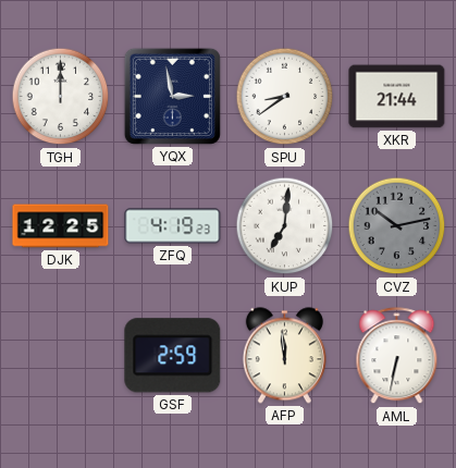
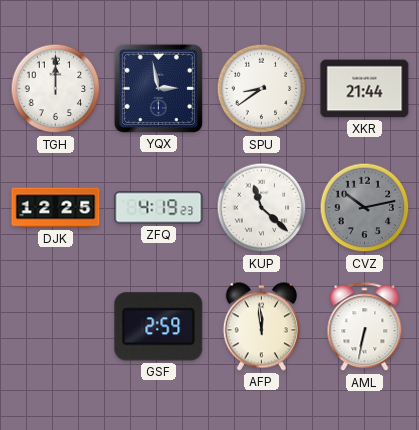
KUP: 7:01 -> 11:22
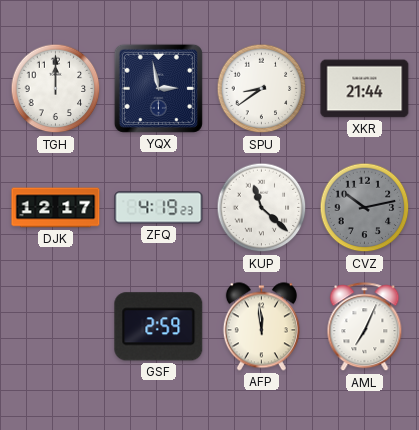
DJK: 12:25 -> 12:17
AML: 6:32 -> 7:04
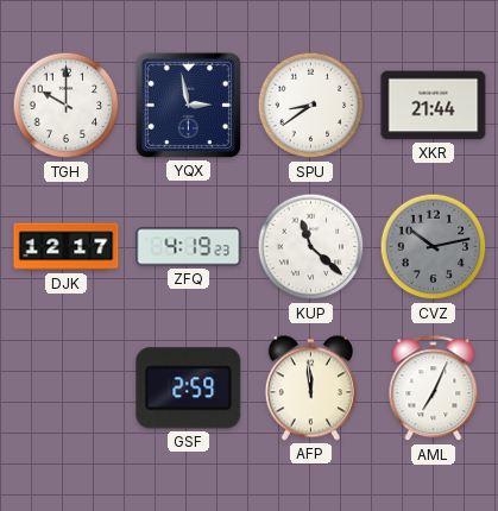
TGH: 12:00 -> 10:00
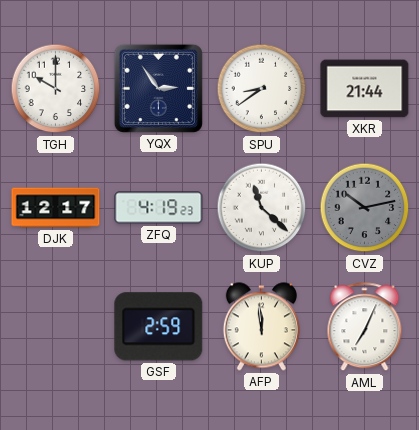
YQX: 2:58 -> 2:54
